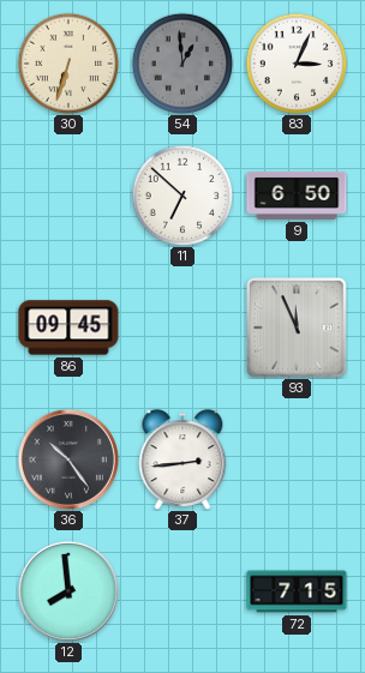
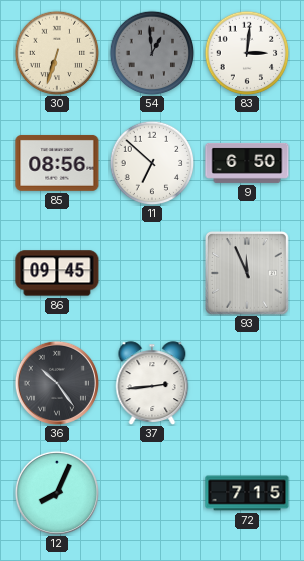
83: 3:04 -> 3:01
85: none -> 08:56
12: 7:59 -> 8:04
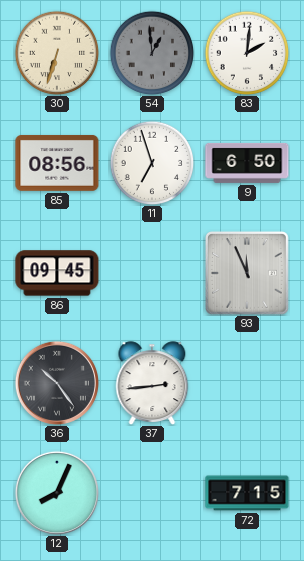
83: 3:01 -> 2:01
11: 6:52 -> 6:57
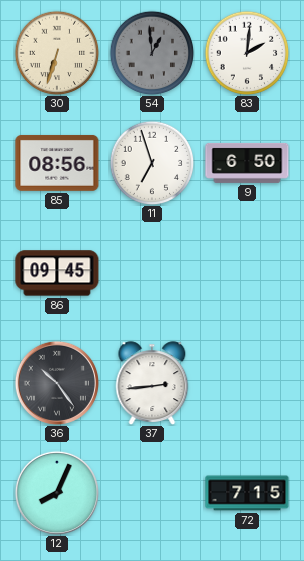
93: 11:56 -> none
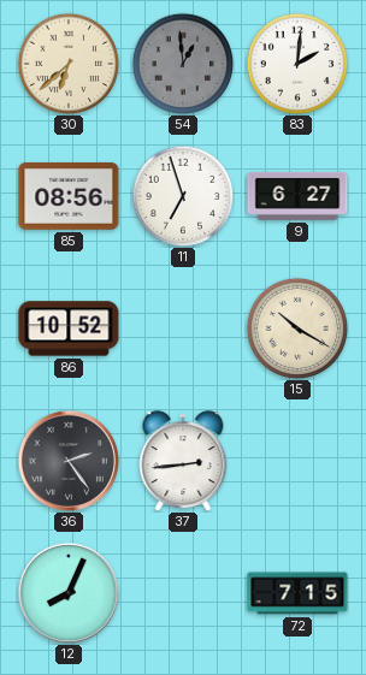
30: 6:33 -> 6:38
9: 6:50 -> 6:27
86: 09:45 -> 10:52
15: none -> 10:20
36: 10:24 -> 2:24
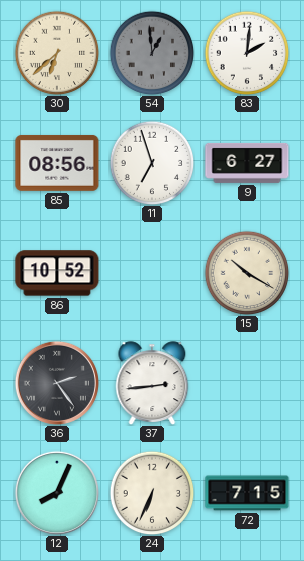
24: none -> 6:34
